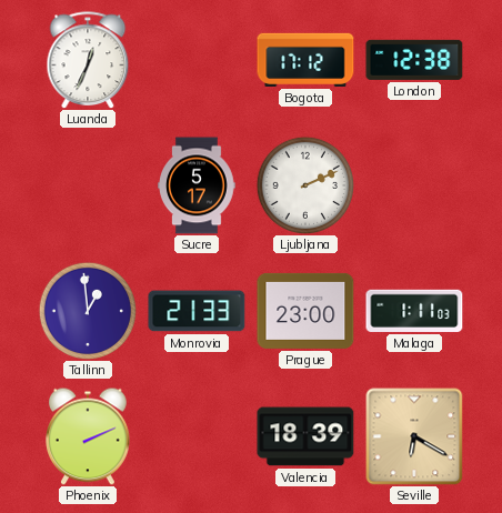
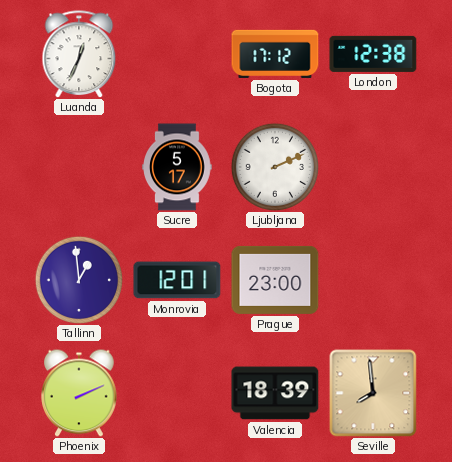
Monrovia: 21:33 -> 12:01
Malaga: 1:11 -> none
Seville: 6:20 -> 7:59
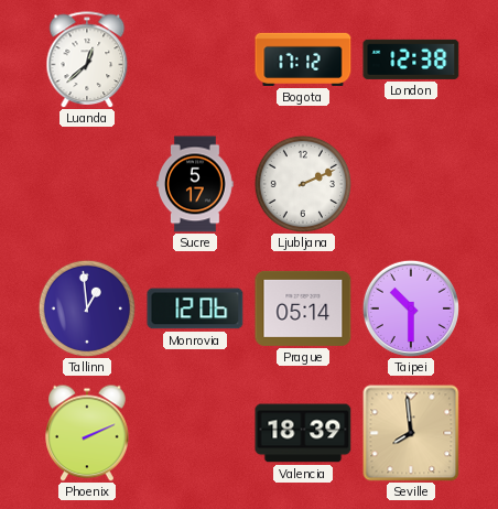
Luanda: 12:34 -> 12:38
Monrovia: 12:01 -> 12:06
Prague: 23:00 -> 05:14
Taipei: none -> 10:30
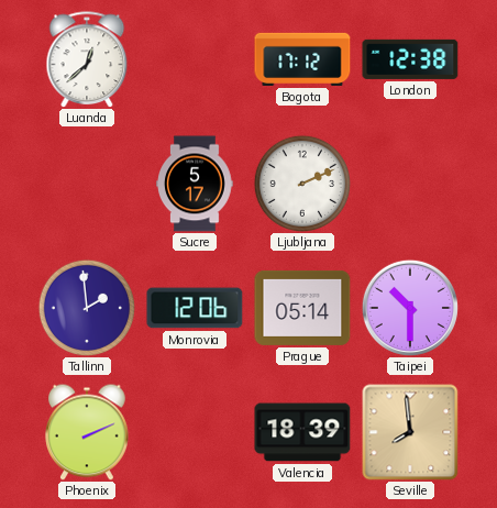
Tallinn: 12:59 -> 1:59
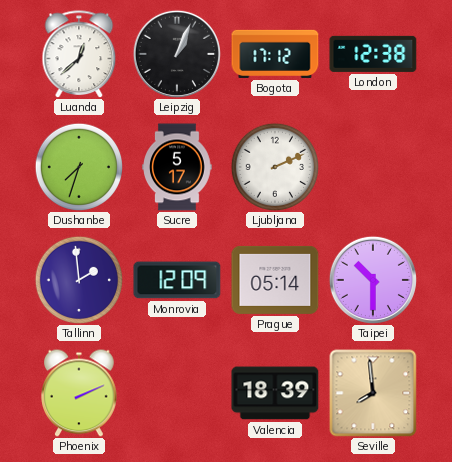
Leipzig: none -> 1:04
Dushanbe: none -> 7:33
Monrovia: 12:06 -> 12:09
